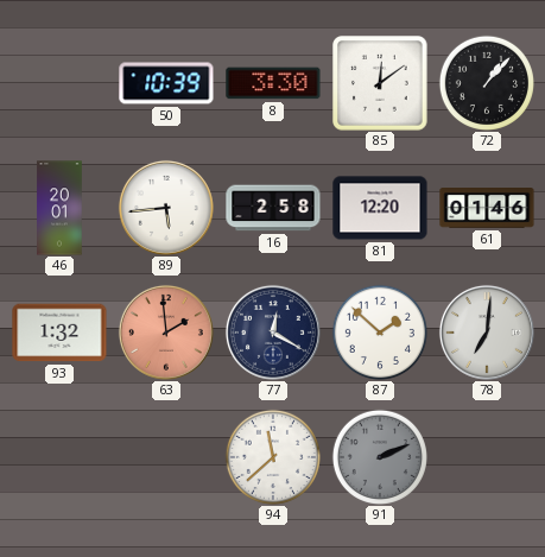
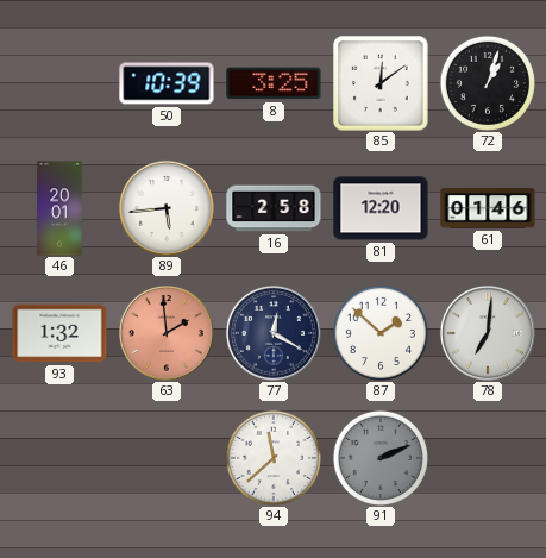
8: 3:30 -> 3:25
72: 1:07 -> 1:03
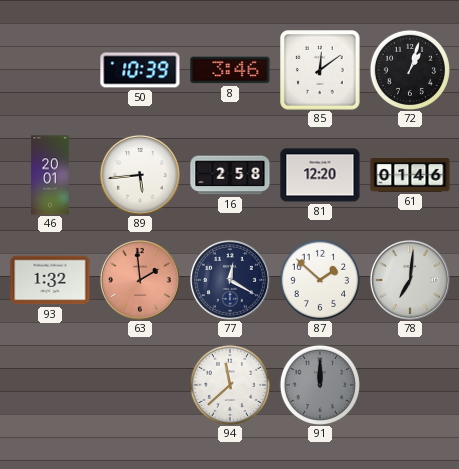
8: 3:25 -> 3:46
91: 2:11 -> 12:00
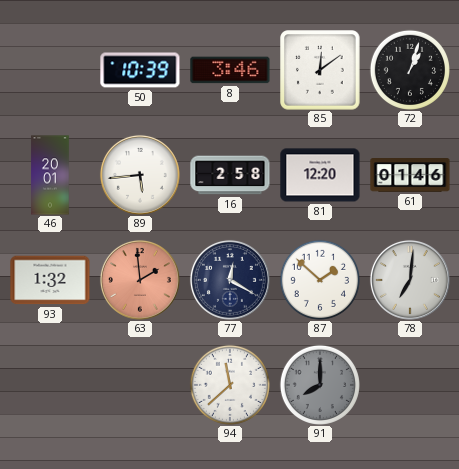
91: 12:00 -> 8:00
